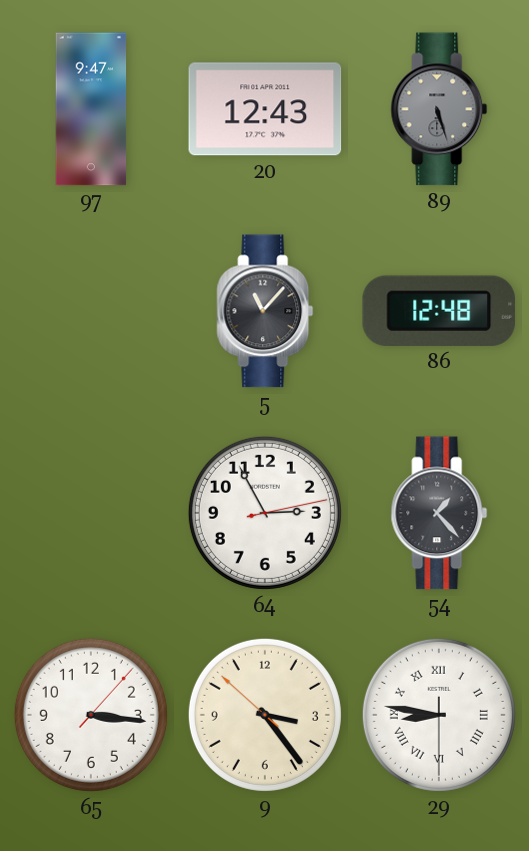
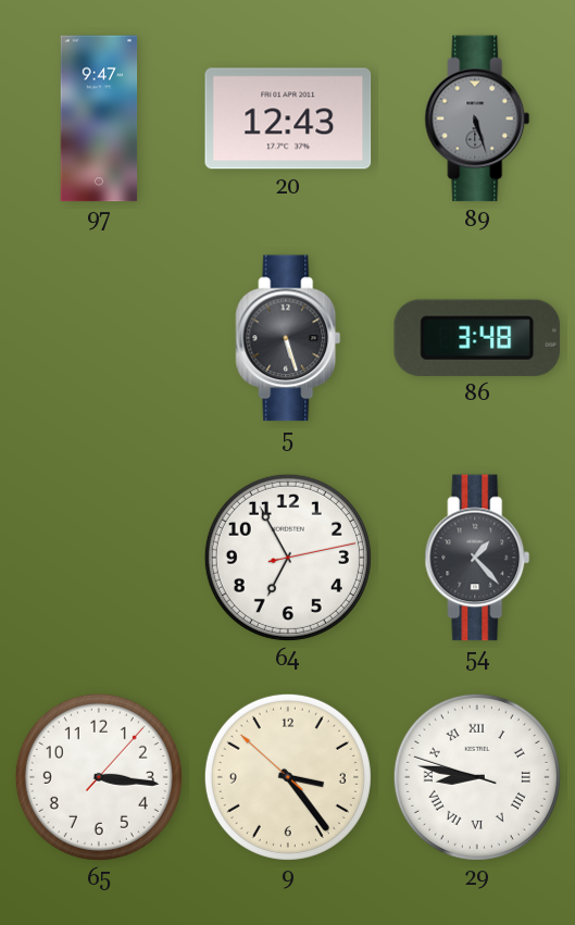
5: 11:07 -> 5:27
86: 12:48 -> 3:48
64: 2:55 -> 6:55
29: 8:46:30 -> 8:46:48
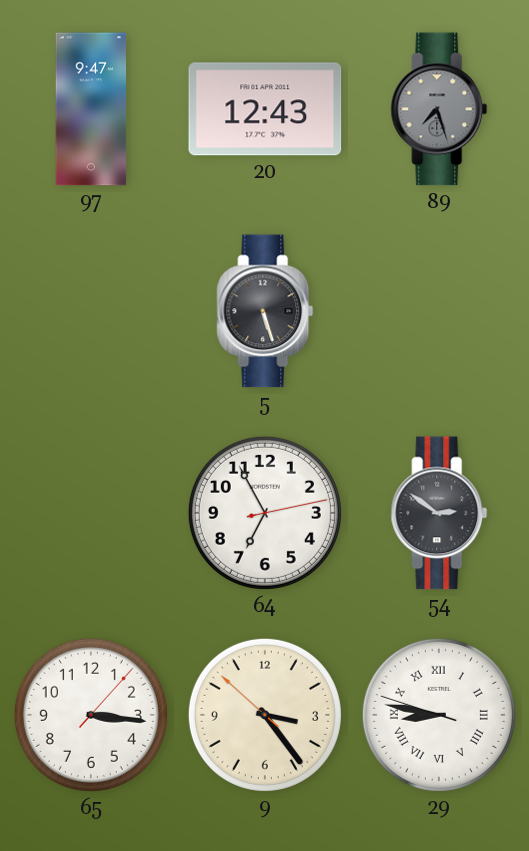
89: 5:27 -> 7:27
86: 3:48 -> none
54: 1:23 -> 2:51
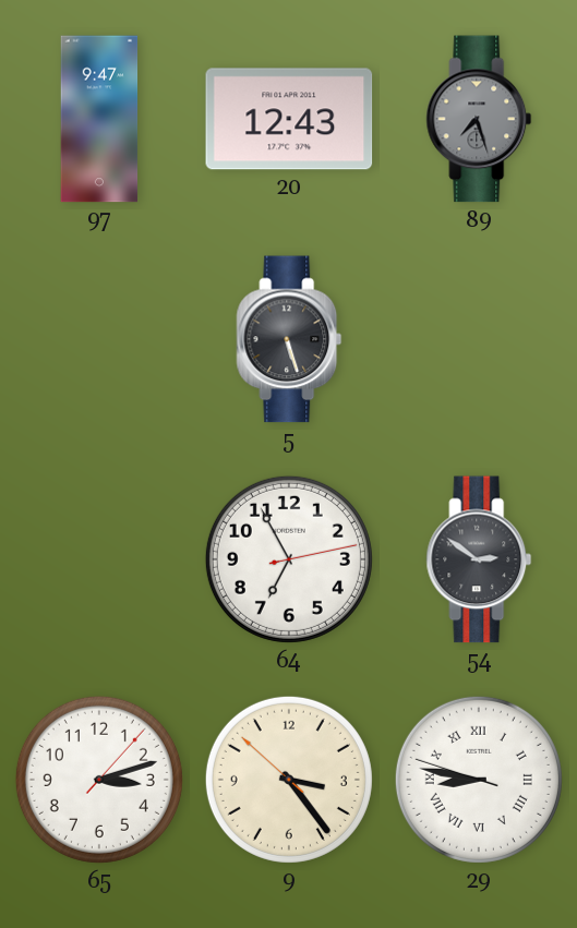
65: 3:16 -> 3:12
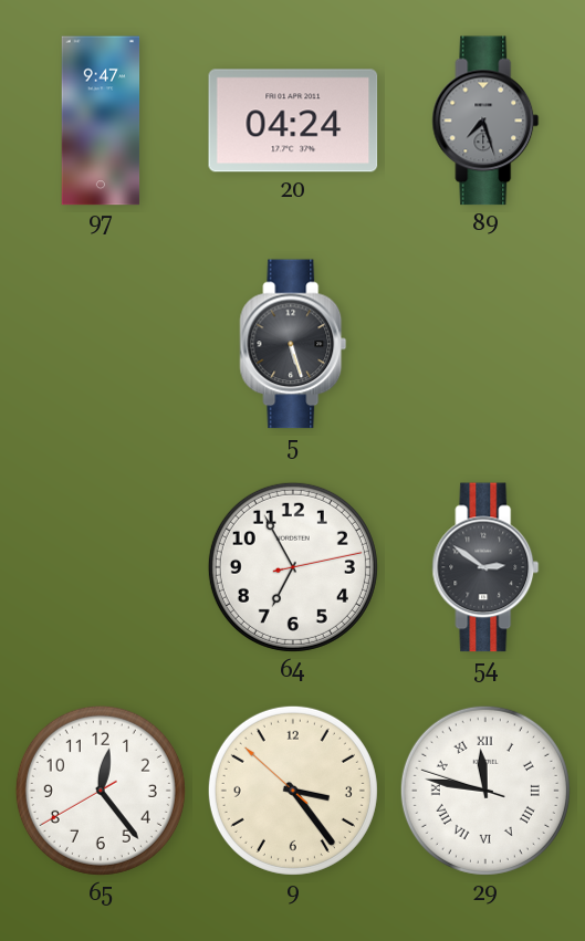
20: 12:43 -> 04:24
65: 3:12 -> 12:23
29: 8:46 -> 11:46
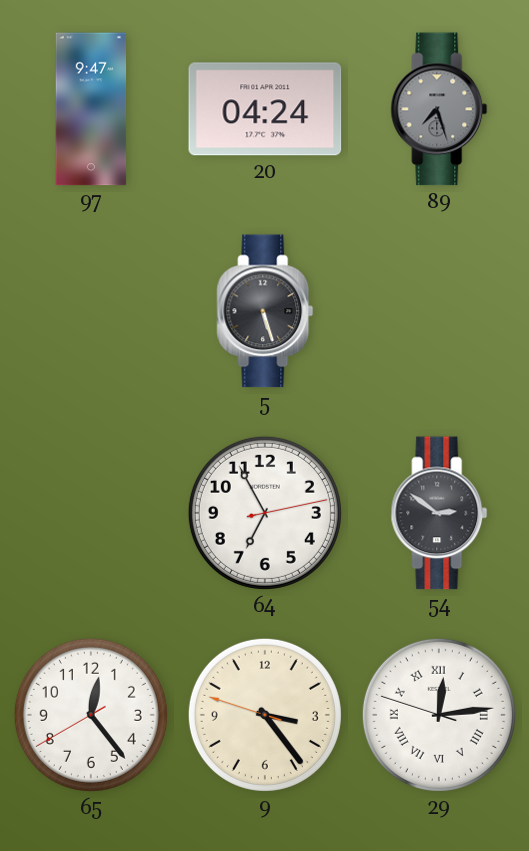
9: 3:23:52 -> 3:23:48
29: 11:46 -> 12:13
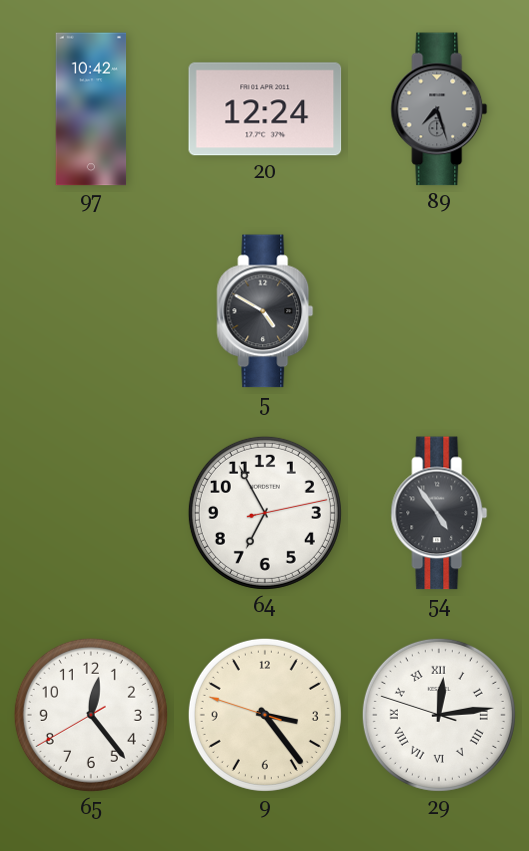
97: 9:47 -> 10:42
20: 04:24 -> 12:24
5: 5:27 -> 4:50
54: 2:51 -> 4:54
